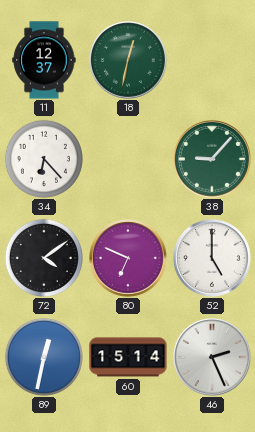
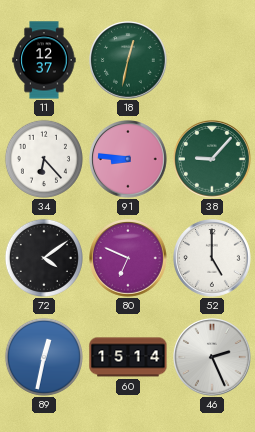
91: none -> 8:46
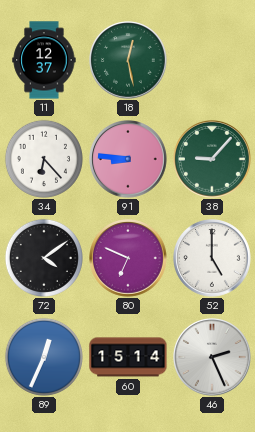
18: 12:32 -> 12:28
89: 12:32 -> 12:34
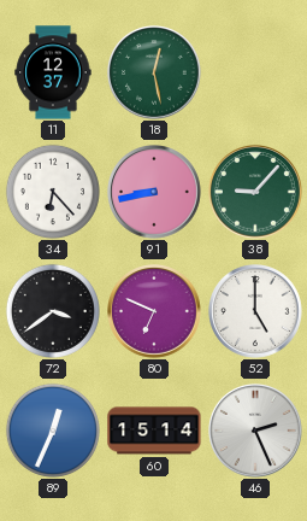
91: 8:46 -> 8:43
72: 4:09 -> 3:39
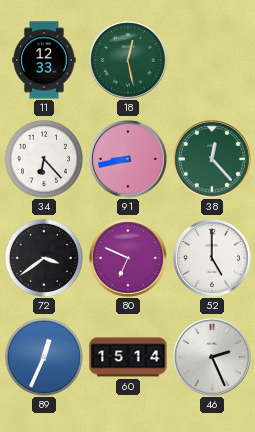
11: 12:37 -> 12:33
38: 9:07 -> 12:23
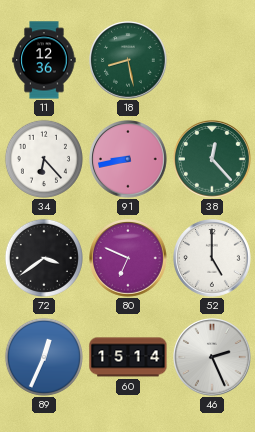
11: 12:33 -> 12:36
18: 12:28 -> 8:28
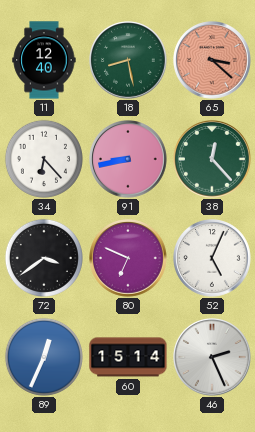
11: 12:36 -> 12:40
65: none -> 3:22
52: 5:00 -> 5:04
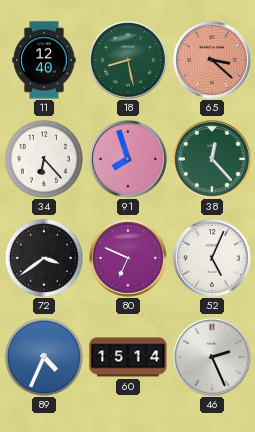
91: 8:43 -> 7:57
89: 12:34 -> 4:34
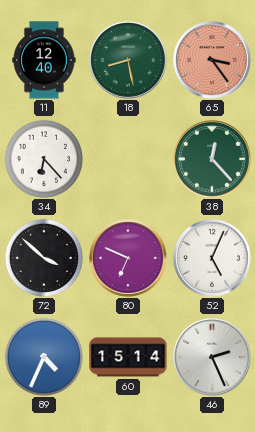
65: 3:22 -> 3:24
91: 7:57 -> none
72: 3:39 -> 3:52
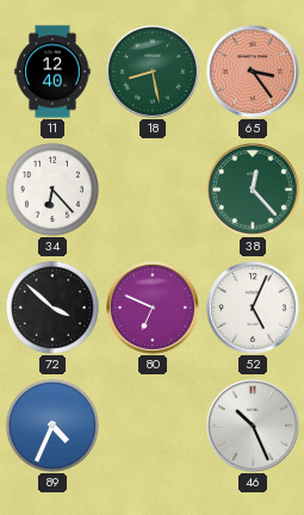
60: 15:14 -> none
46: 2:26 -> 10:26
